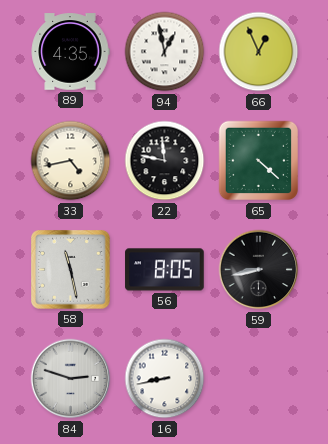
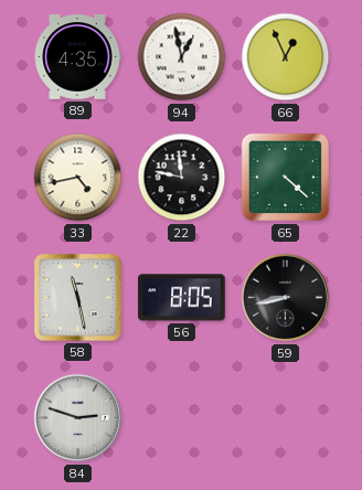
16: 8:43 -> none
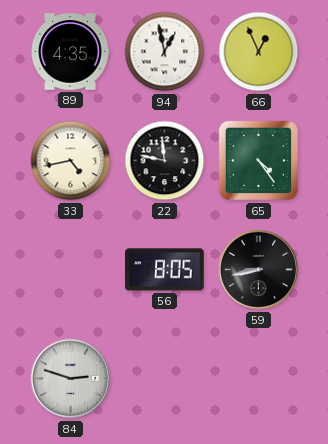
65: 4:22 -> 4:24
58: 11:28 -> none
